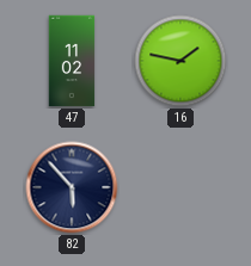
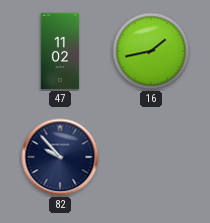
16: 1:47 -> 1:43
82: 5:53 -> 9:53
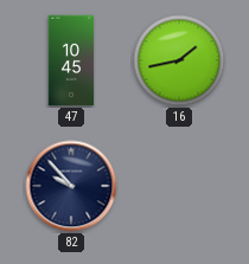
47: 11:02 -> 10:45
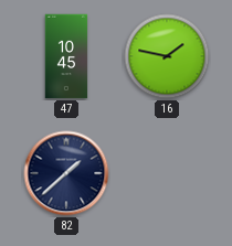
16: 1:43 -> 1:47
82: 9:53 -> 1:38
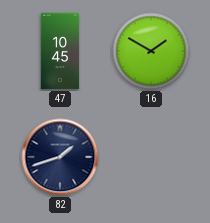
16: 1:47 -> 1:50
82: 1:38 -> 1:42
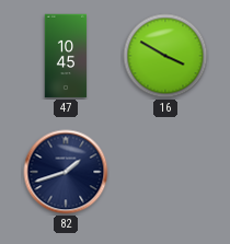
16: 1:50 -> 3:50
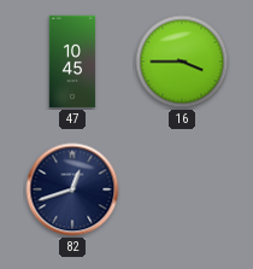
16: 3:50 -> 3:45
82: 1:42 -> 12:42
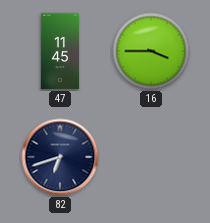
47: 10:45 -> 11:45
82: 12:42 -> 6:42
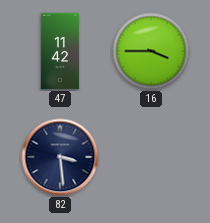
47: 11:45 -> 11:42
82: 6:42 -> 3:29
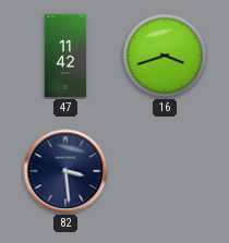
16: 3:45 -> 3:42
